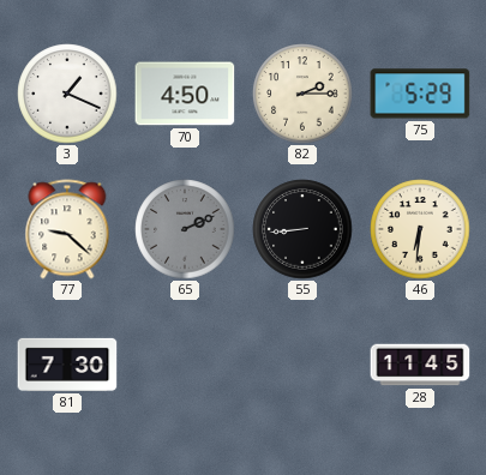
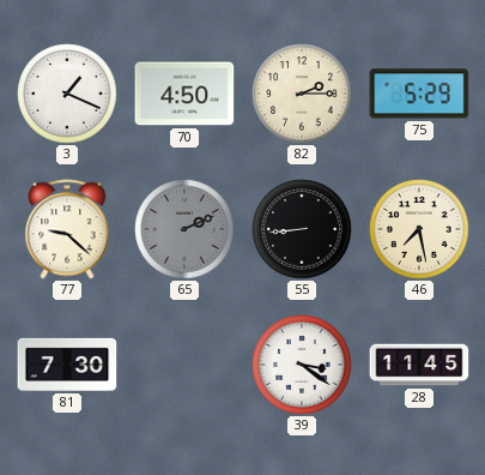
46: 6:31 -> 7:28
39: none -> 3:21
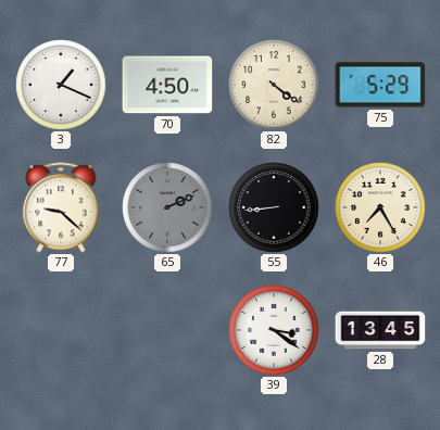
82: 2:15 -> 4:21
46: 7:28 -> 7:25
81: 7:30 -> none
28: 11:45 -> 13:45
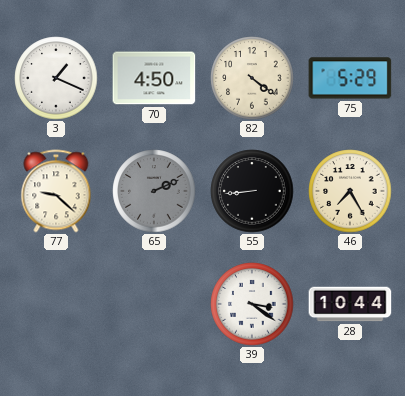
28: 13:45 -> 10:44
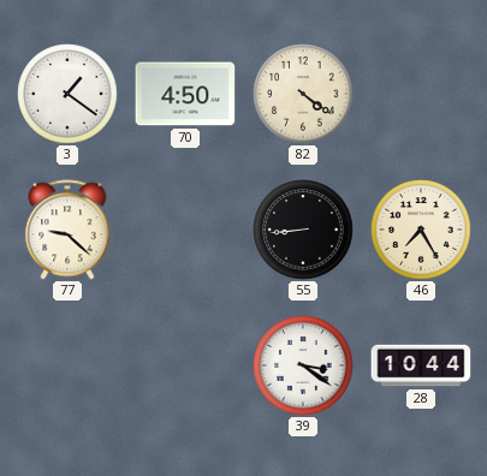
3: 1:19 -> 1:21
75: 5:29 -> none
65: 2:11 -> none
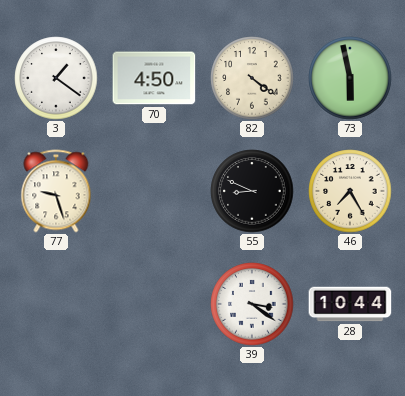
73: none -> 5:58
77: 9:22 -> 9:27
55: 8:44 -> 8:49
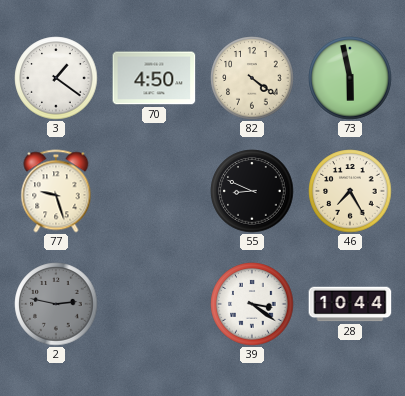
2: none -> 2:47
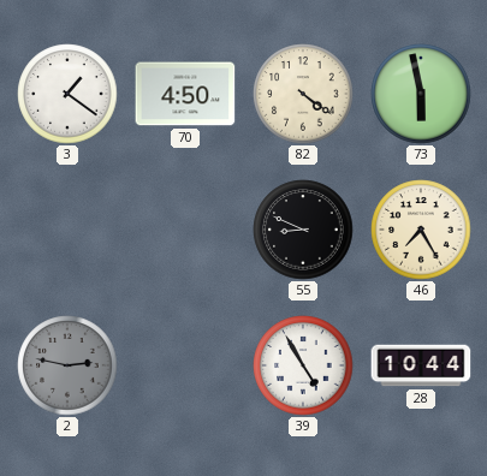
77: 9:27 -> none
39: 3:21 -> 4:55
